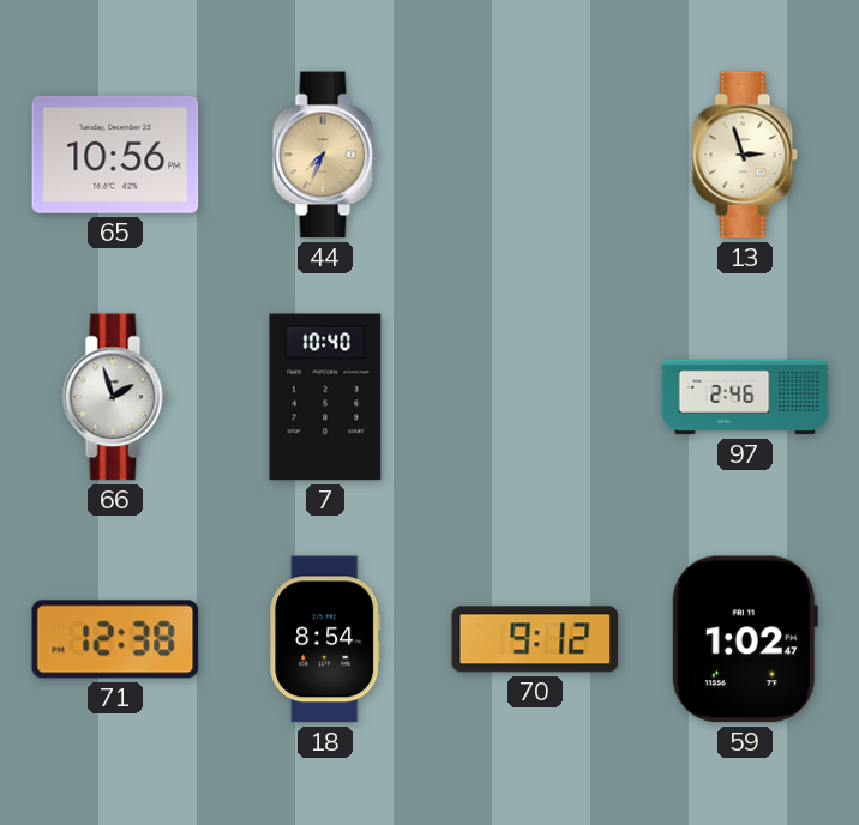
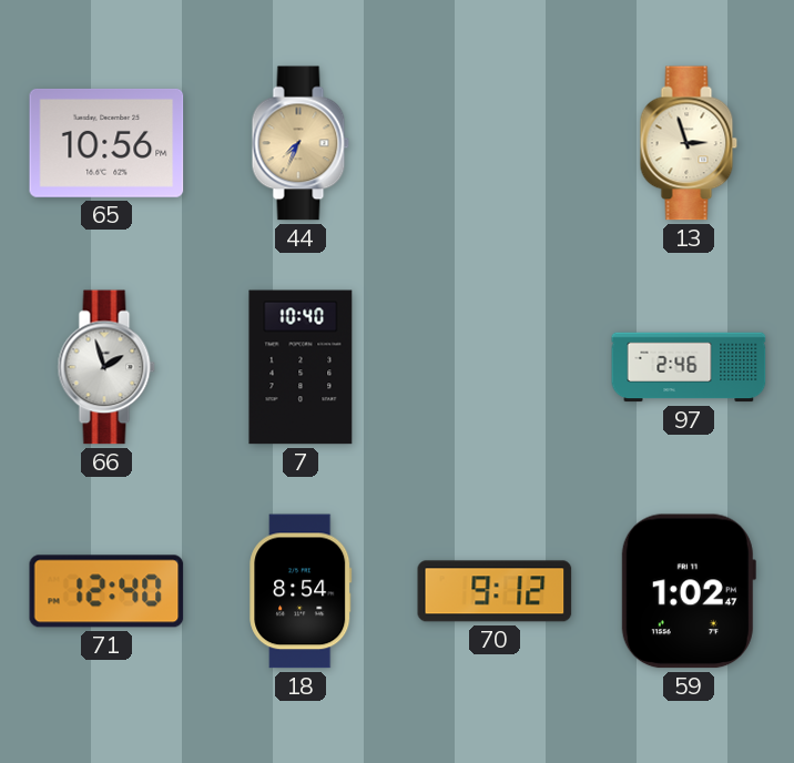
71: 12:38 -> 12:40
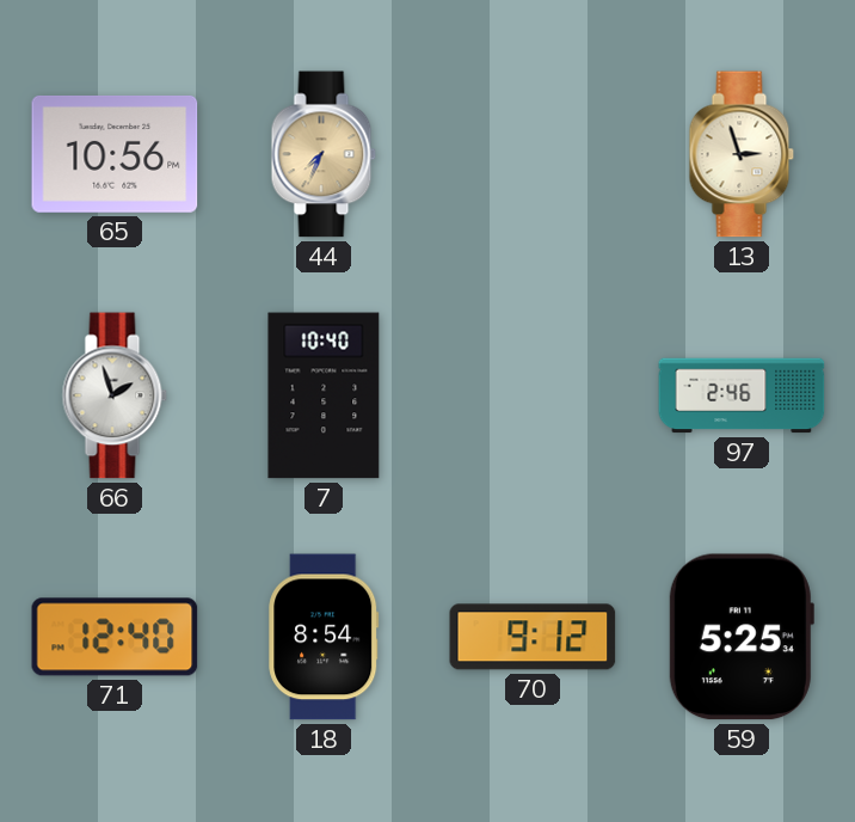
59: 1:02 -> 5:25
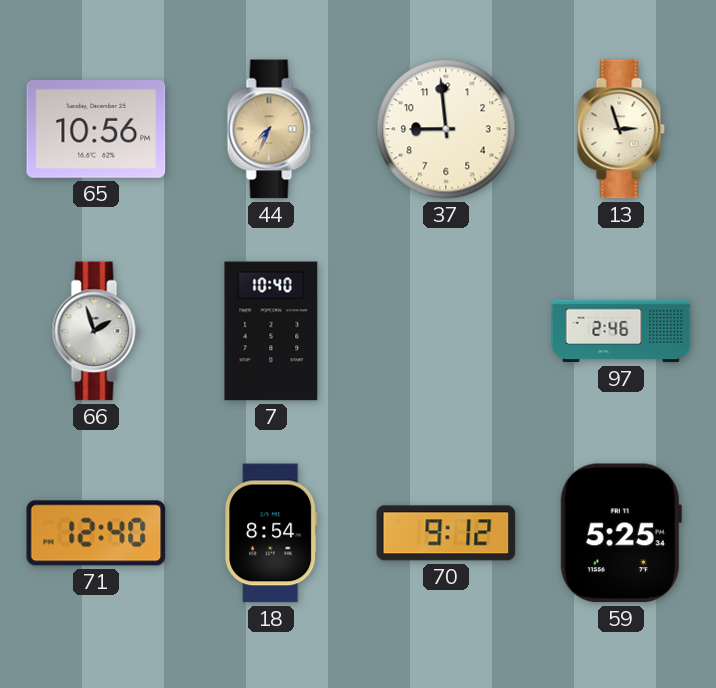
37: none -> 8:59
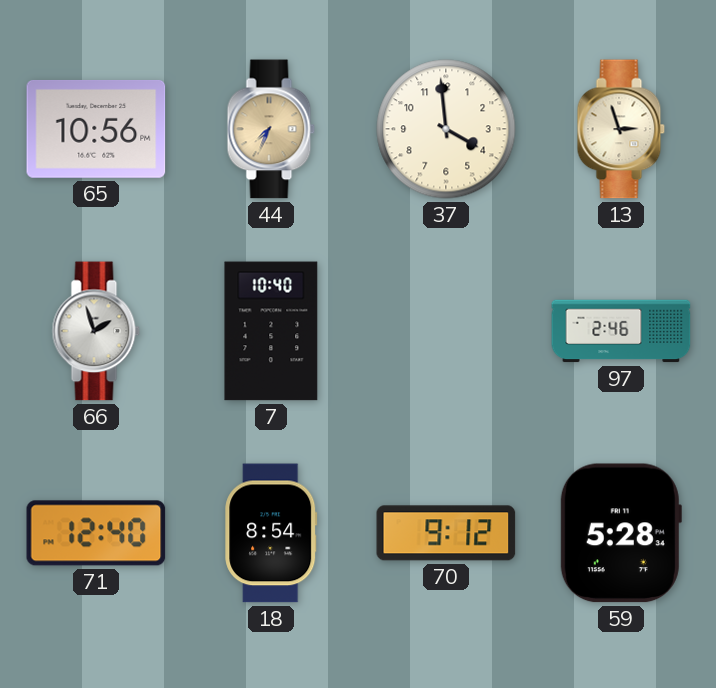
37: 8:59 -> 3:59
59: 5:25 -> 5:28
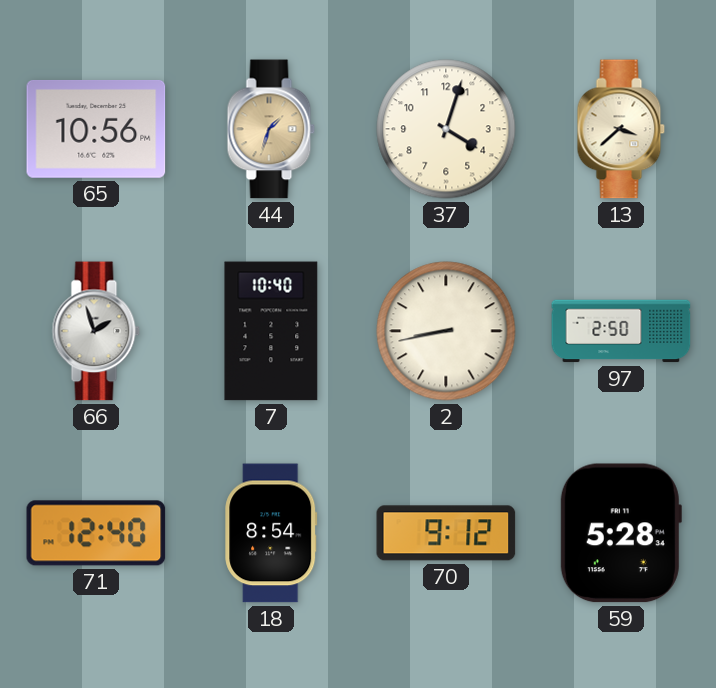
44: 7:34 -> 1:33
37: 3:59 -> 4:03
13: 2:57 -> 3:38
2: none -> 8:43
97: 2:46 -> 2:50
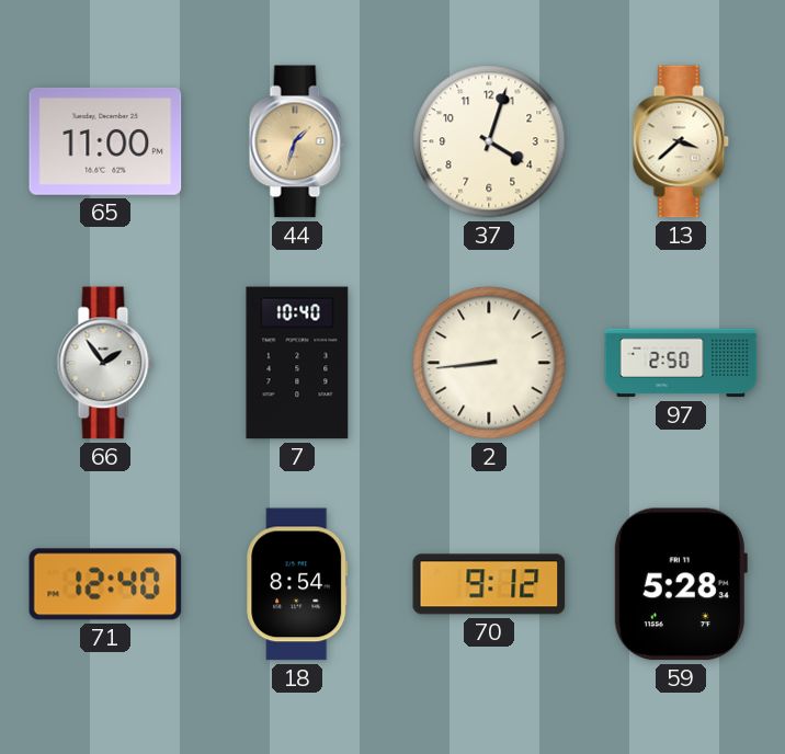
65: 10:56 -> 11:00
66: 1:57 -> 1:54
2: 8:43 -> 8:44
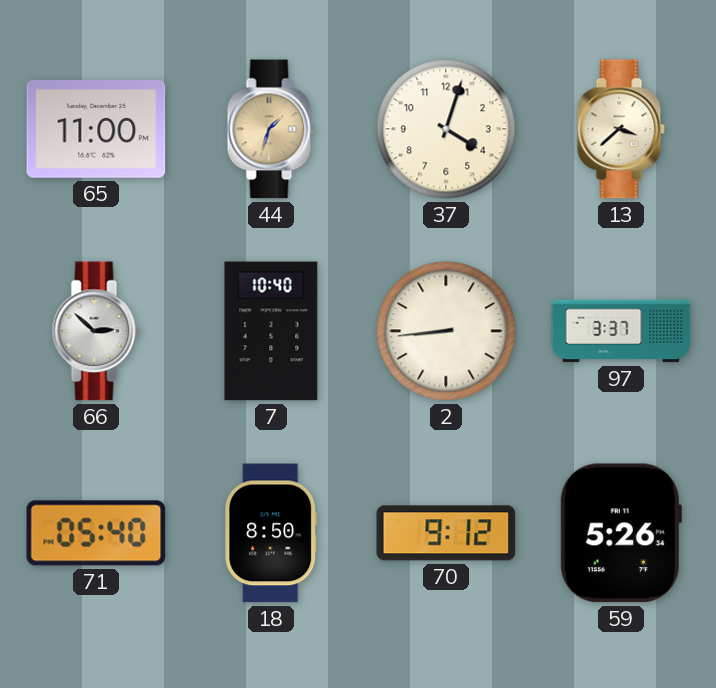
66: 1:54 -> 2:52
97: 2:50 -> 3:37
71: 12:40 -> 05:40
18: 8:54 -> 8:50
59: 5:28 -> 5:26
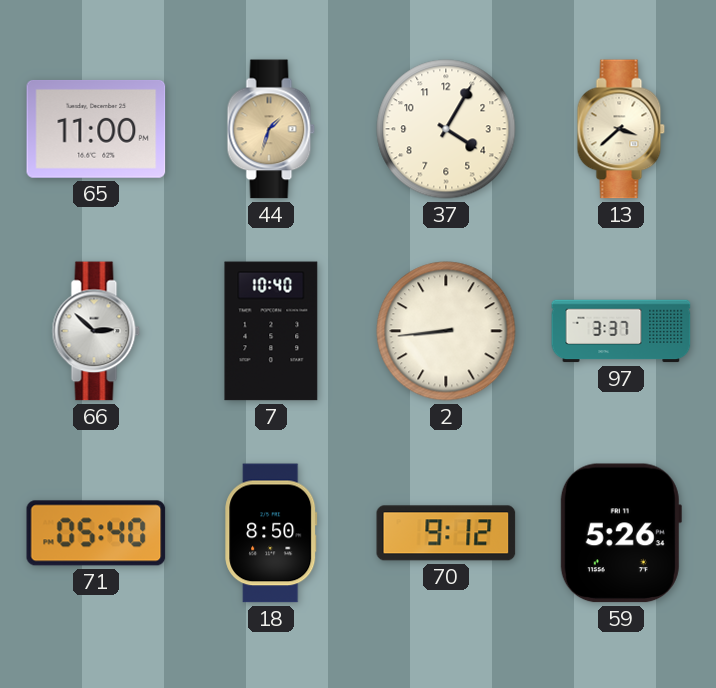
37: 4:03 -> 4:05
